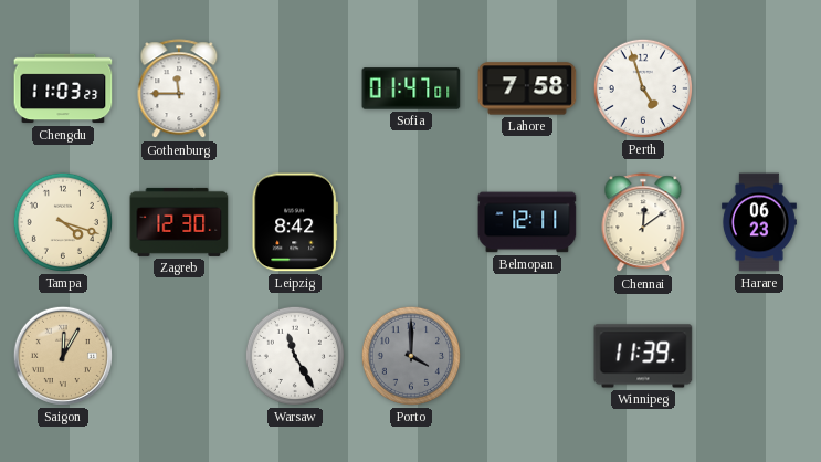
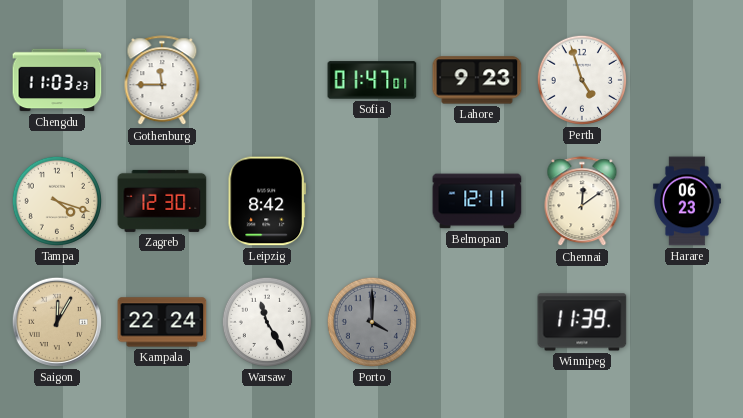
Lahore: 7:58 -> 9:23
Kampala: none -> 22:24
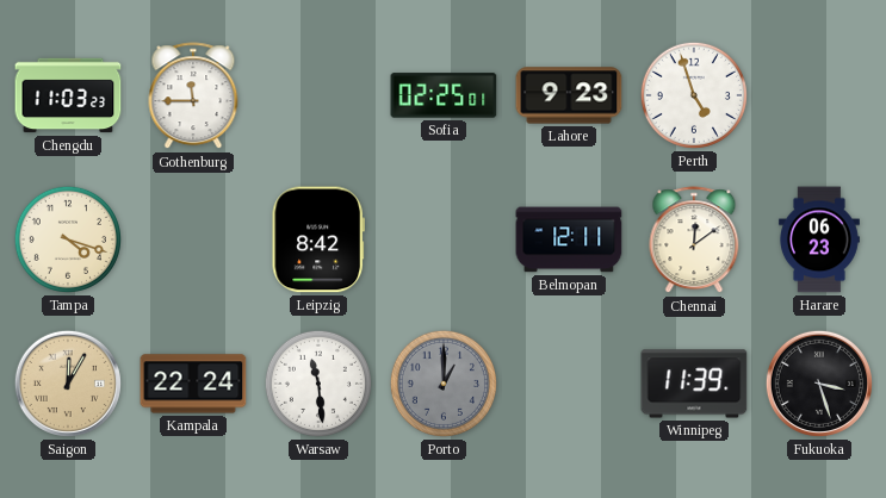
Sofia: 01:47 -> 02:25
Zagreb: 12:30 -> none
Warsaw: 11:25 -> 11:29
Porto: 4:00 -> 1:00
Fukuoka: none -> 3:27
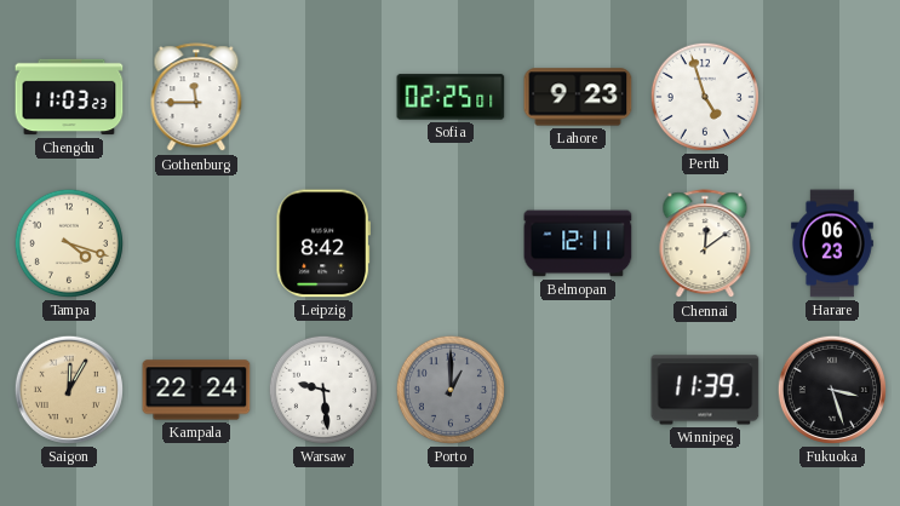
Warsaw: 11:29 -> 9:29
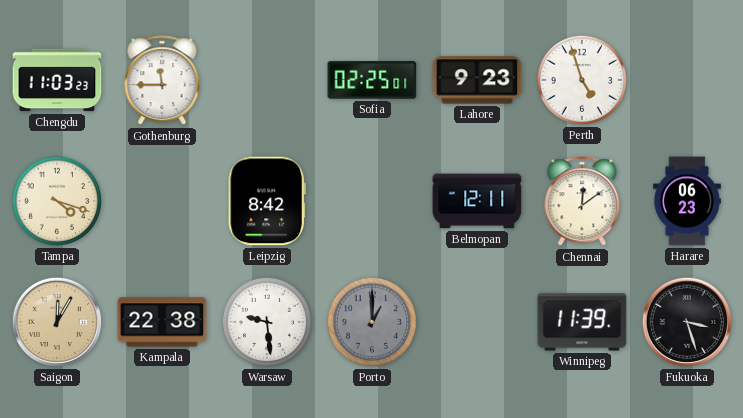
Kampala: 22:24 -> 22:38
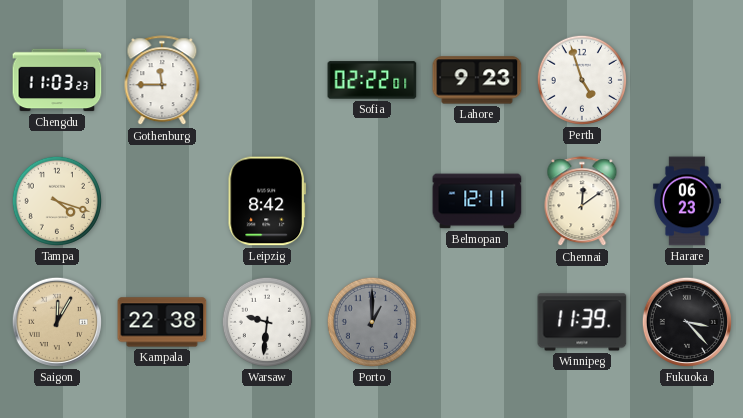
Sofia: 02:25 -> 02:22
Warsaw: 9:29 -> 9:31
Fukuoka: 3:27 -> 3:23
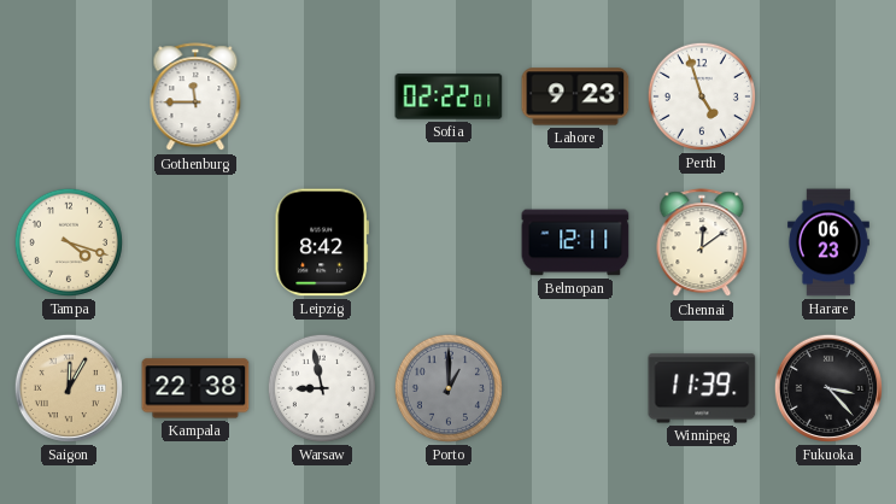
Chengdu: 11:03 -> none
Warsaw: 9:31 -> 8:58
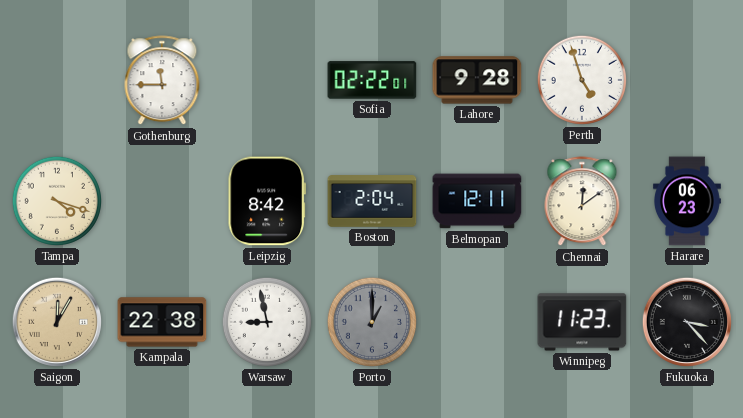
Lahore: 9:23 -> 9:28
Boston: none -> 2:04
Winnipeg: 11:39 -> 11:23
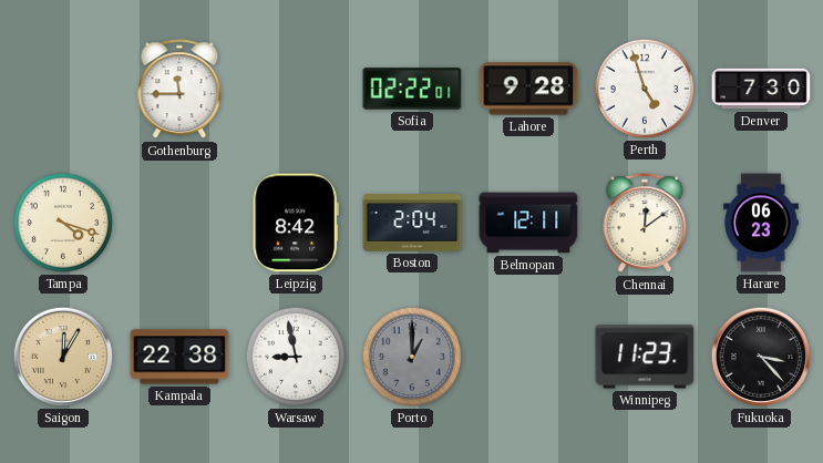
Denver: none -> 7:30
